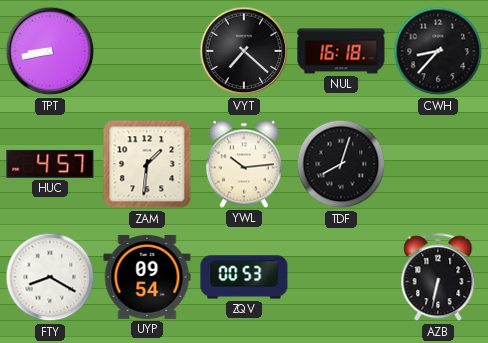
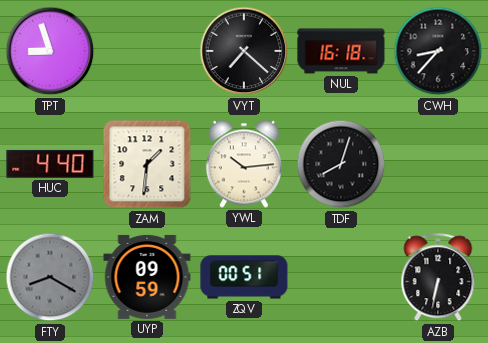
TPT: 8:43 -> 8:57
HUC: 4:57 -> 4:40
FTY dial: white -> grey
UYP: 09:54 -> 09:59
ZQV: 00:53 -> 00:51
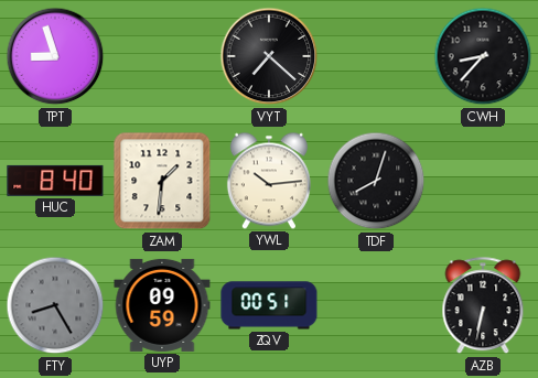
NUL: 16:18 -> none
HUC: 4:40 -> 8:40
FTY: 8:20 -> 8:25
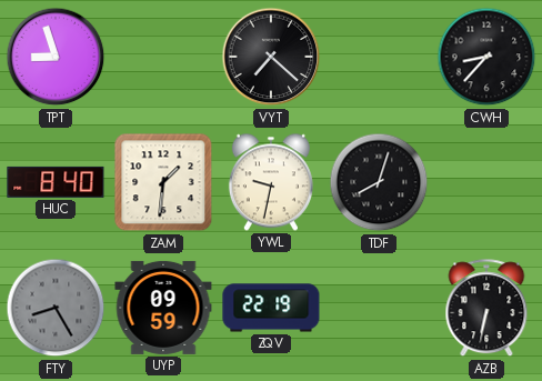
YWL: 10:14 -> 9:32
ZQV: 00:51 -> 22:19
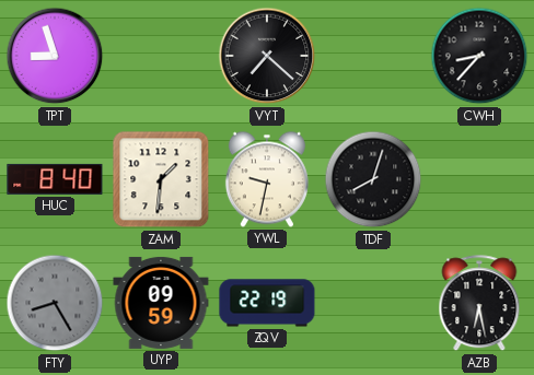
AZB: 6:32 -> 6:28
